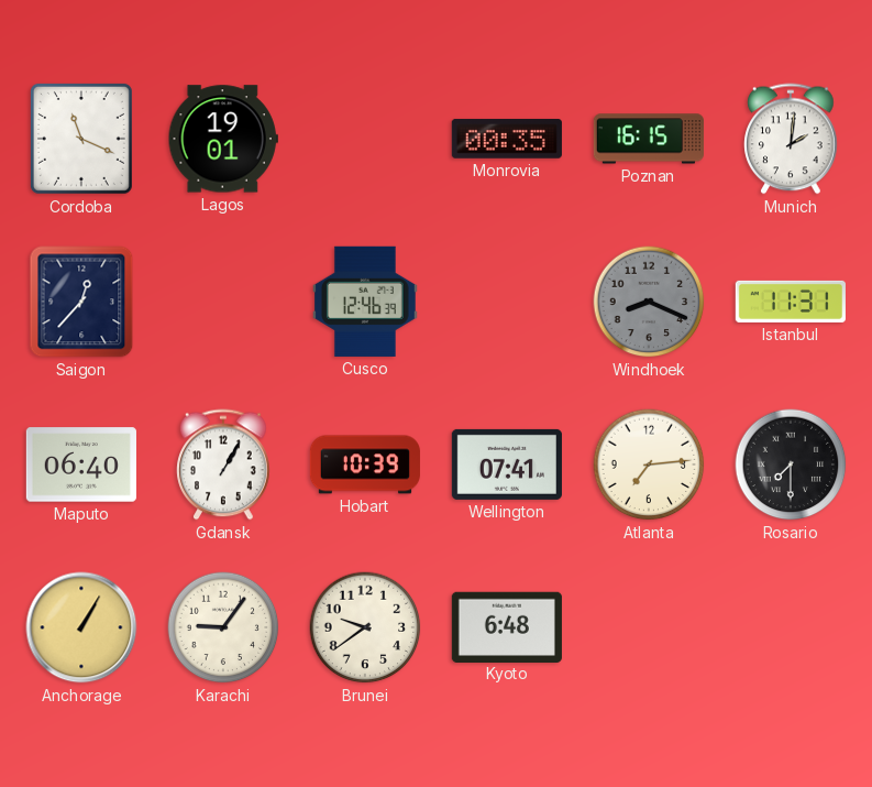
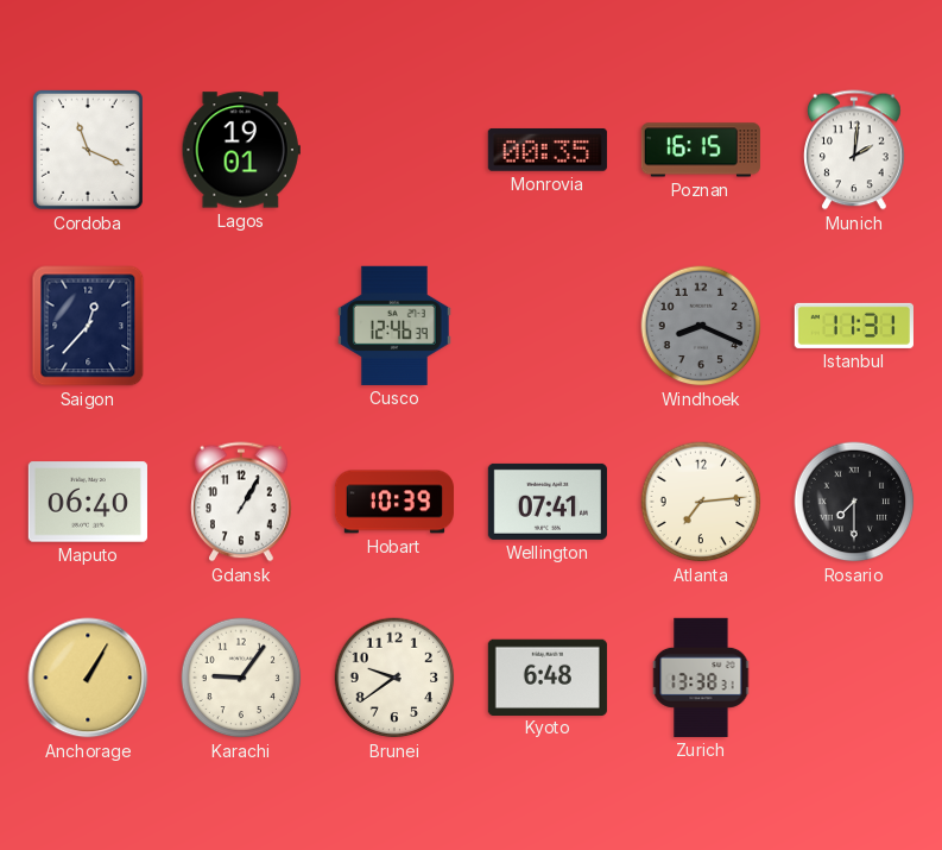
Zurich: none -> 13:38
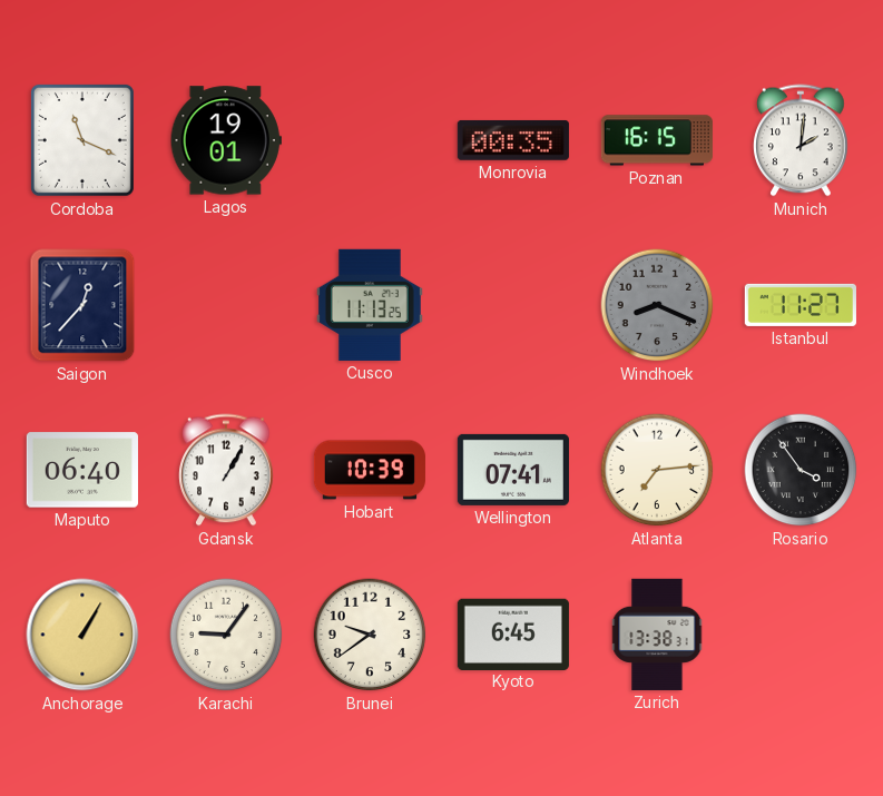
Cusco: 12:46 -> 11:13
Istanbul: 11:31 -> 11:27
Rosario: 7:30 -> 3:54
Kyoto: 6:48 -> 6:45
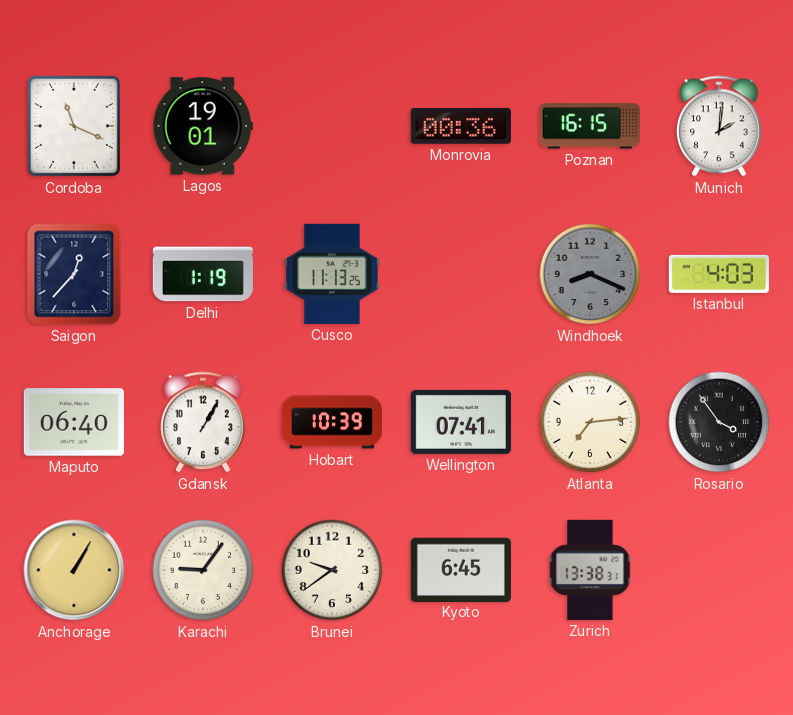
Monrovia: 00:35 -> 00:36
Delhi: none -> 1:19
Istanbul: 11:27 -> 4:03
